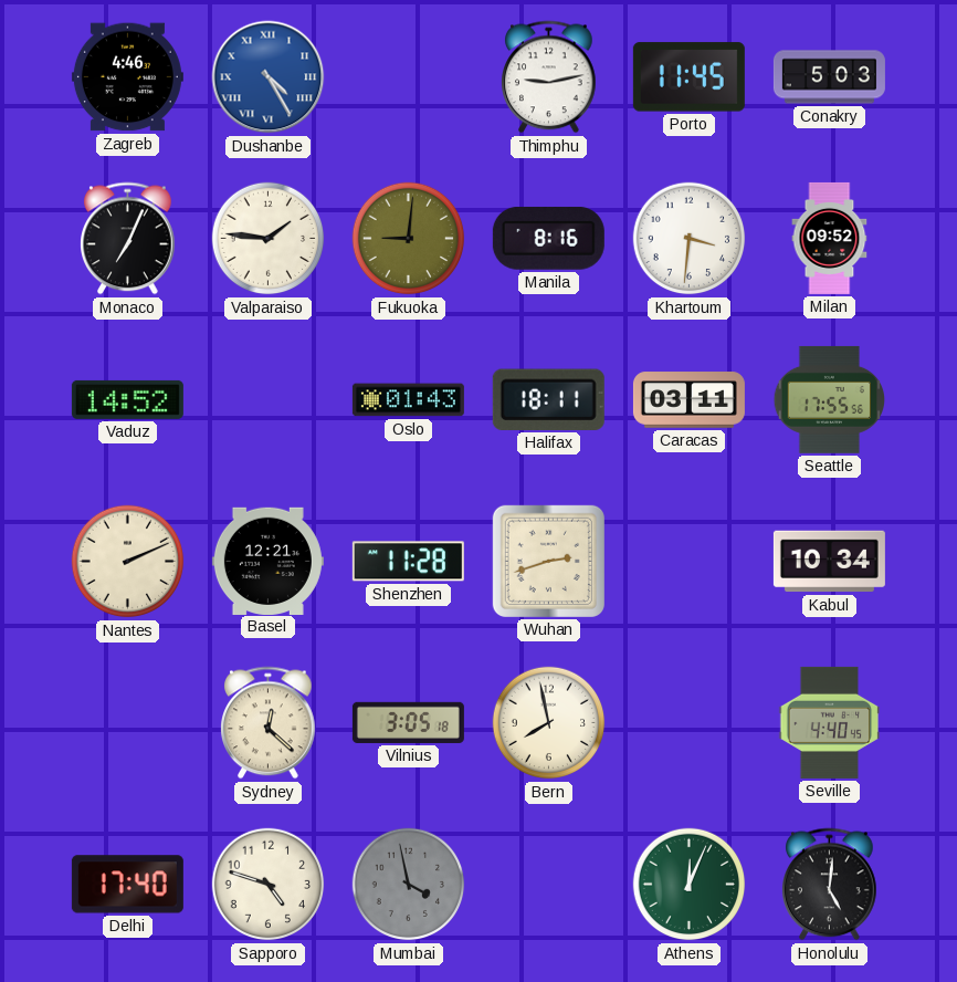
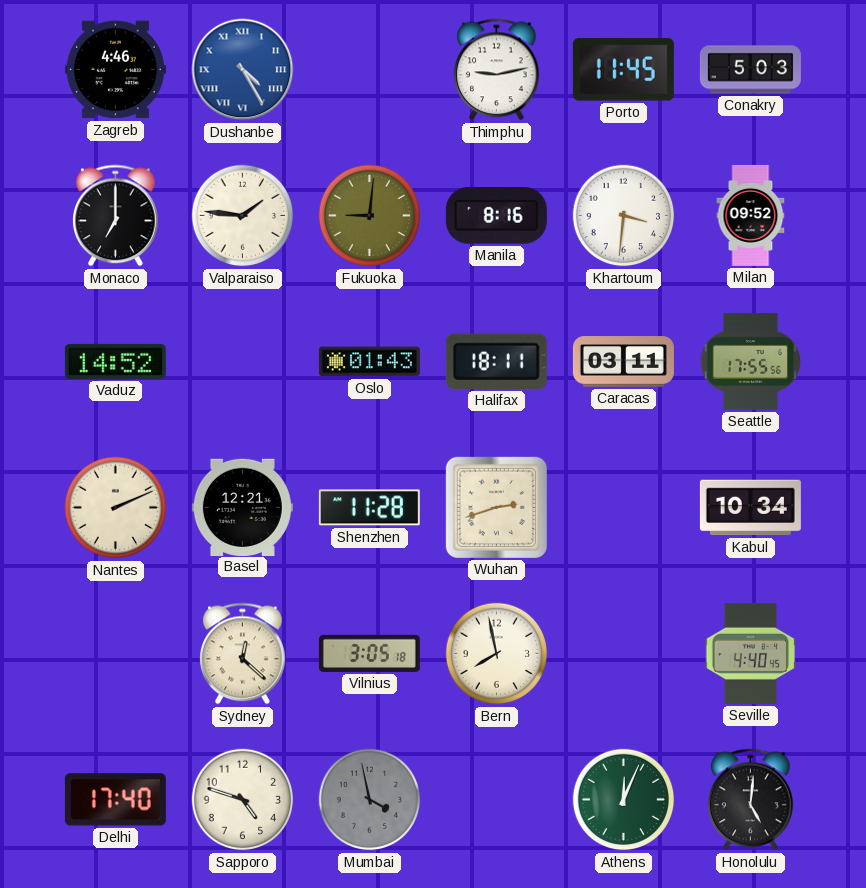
Monaco: 7:04 -> 7:00
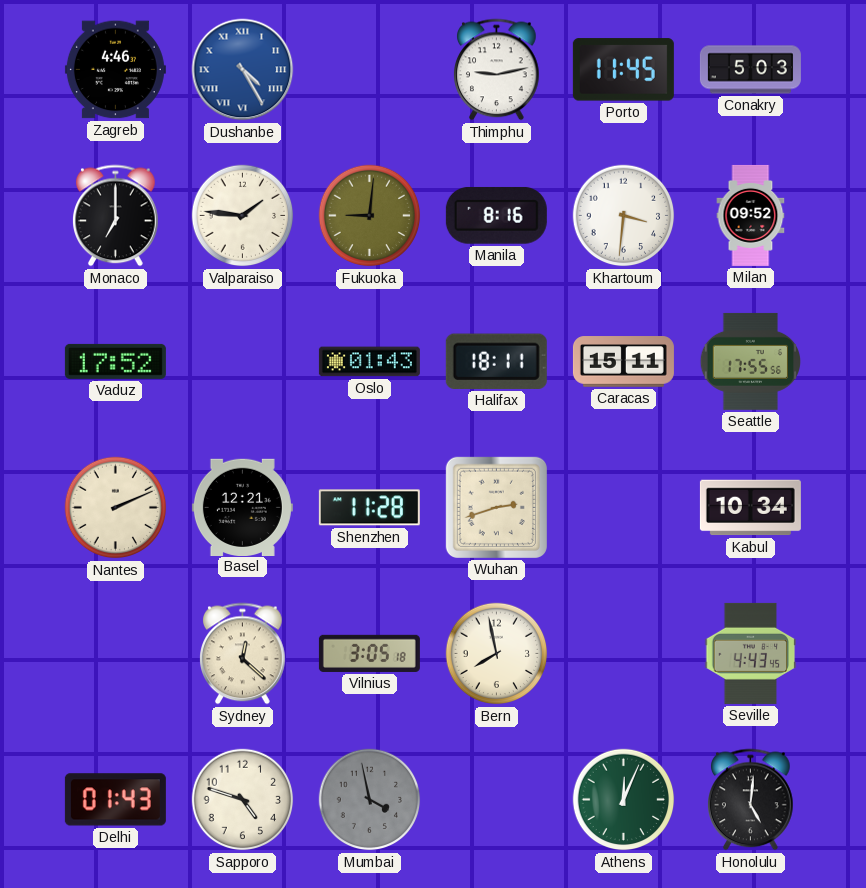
Vaduz: 14:52 -> 17:52
Caracas: 03:11 -> 15:11
Seville: 4:40 -> 4:43
Delhi: 17:40 -> 01:43
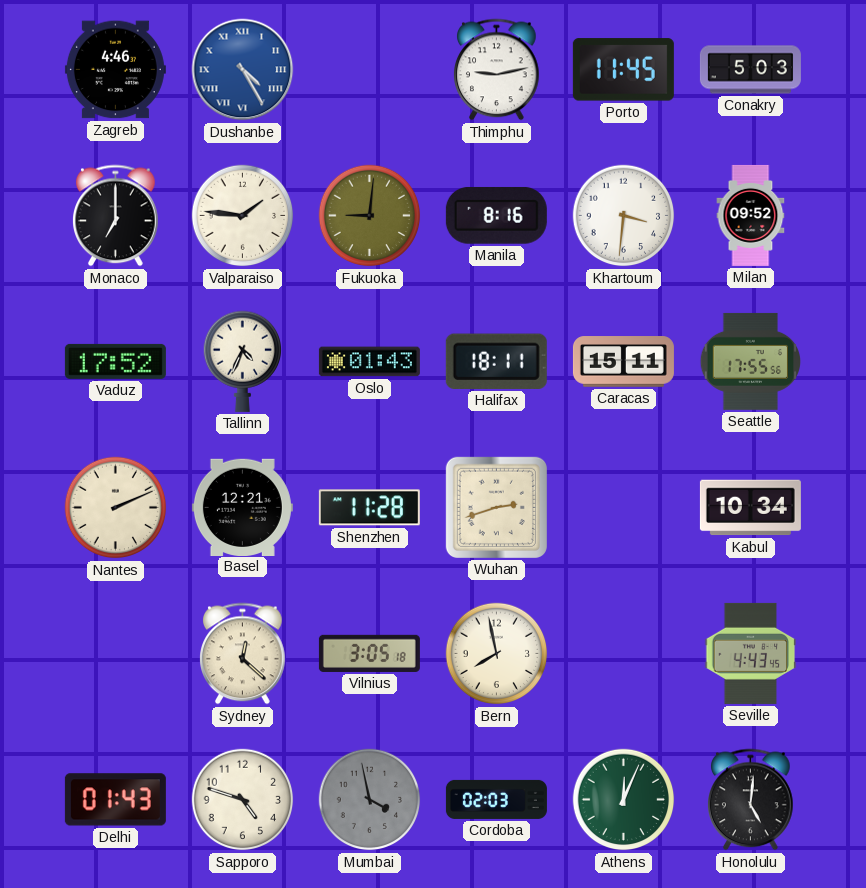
Tallinn: none -> 4:34
Cordoba: none -> 02:03
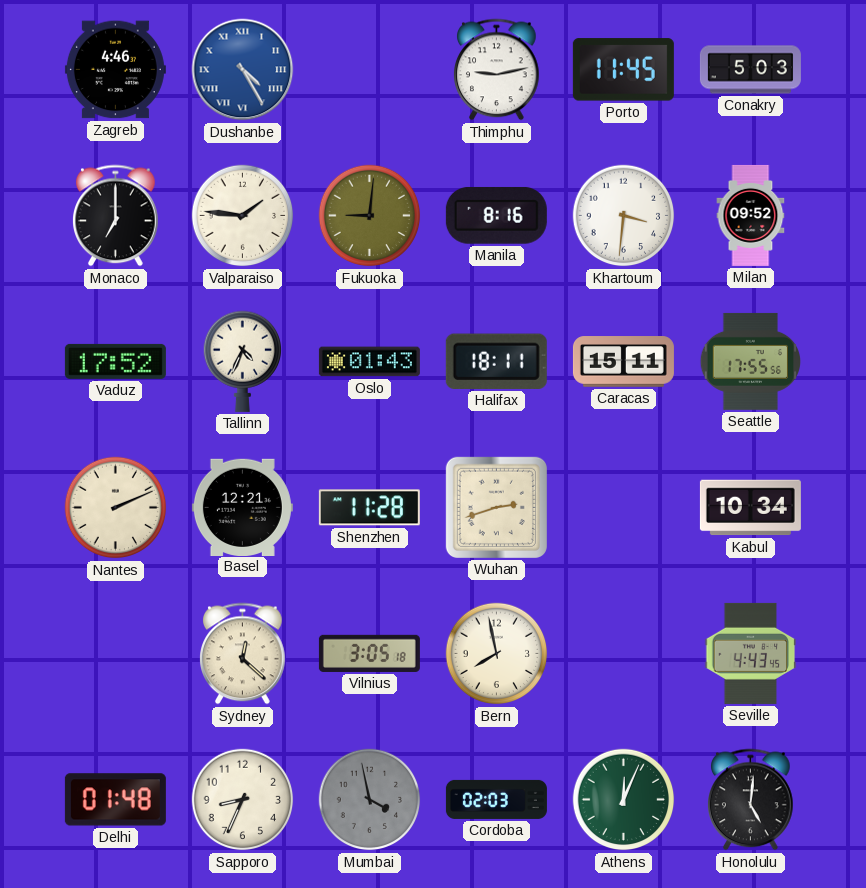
Delhi: 01:43 -> 01:48
Sapporo: 4:48 -> 8:34
